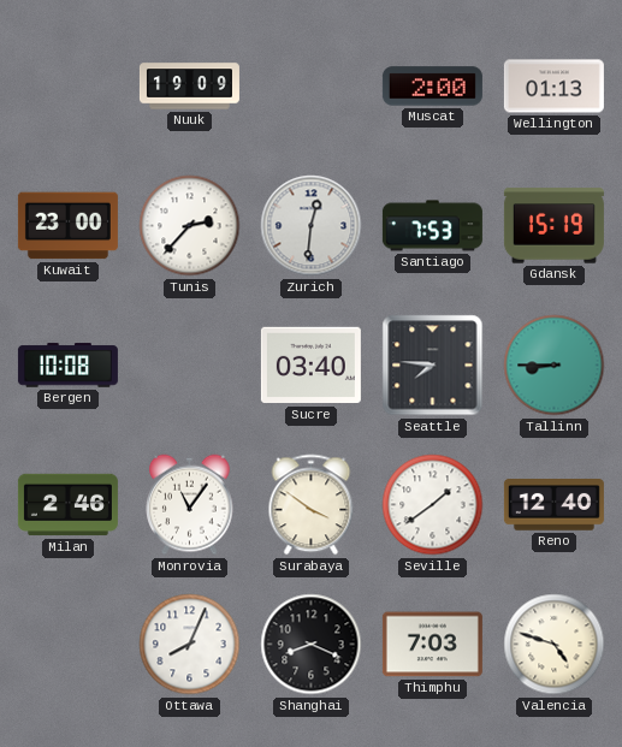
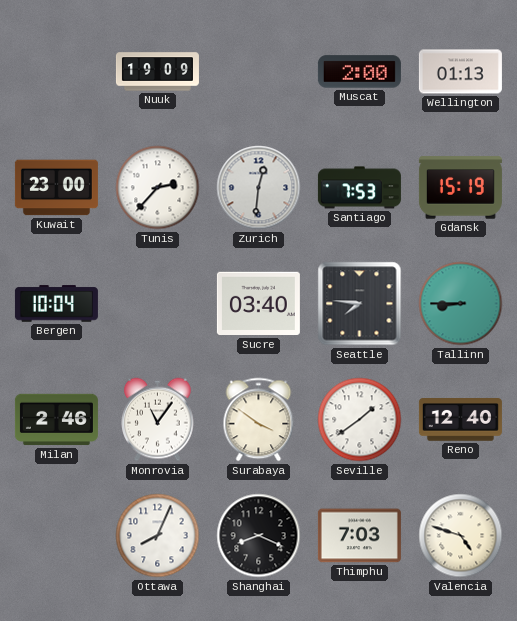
Bergen: 10:08 -> 10:04
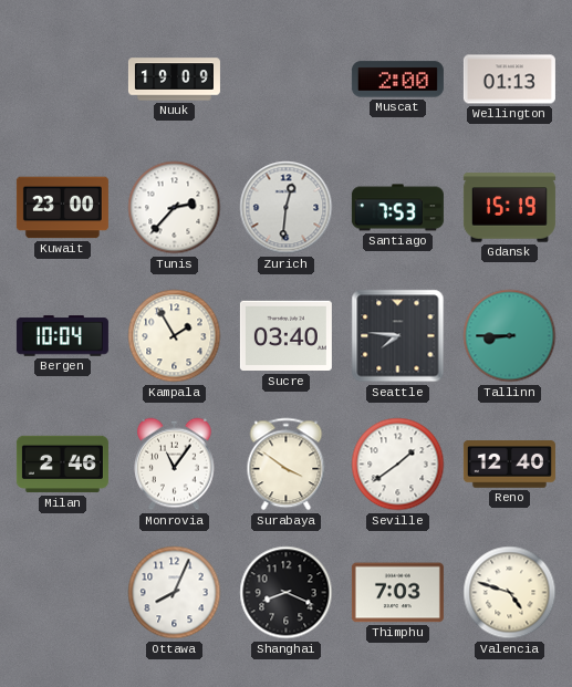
Kampala: none -> 1:55
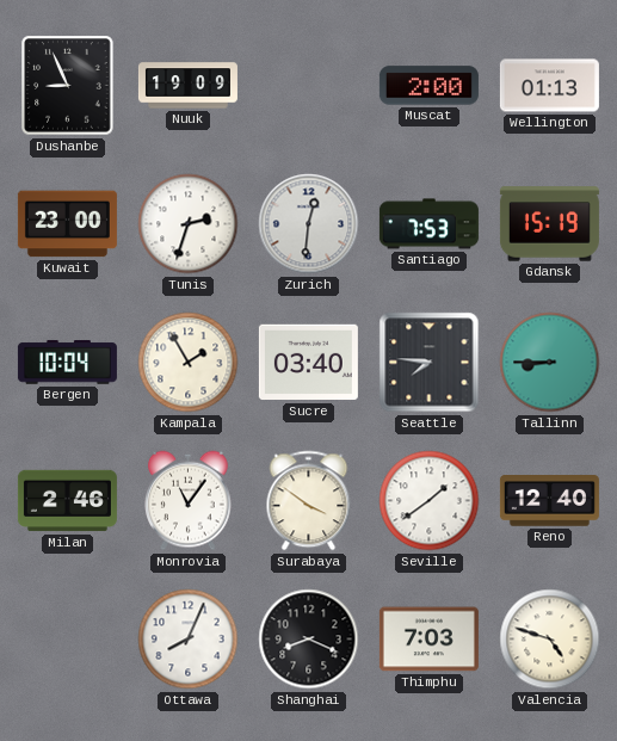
Dushanbe: none -> 8:56
Tunis: 2:37 -> 2:33
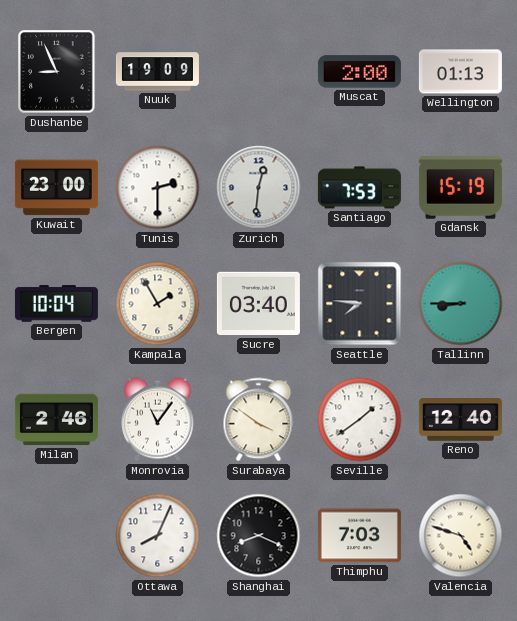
Tunis: 2:33 -> 2:30
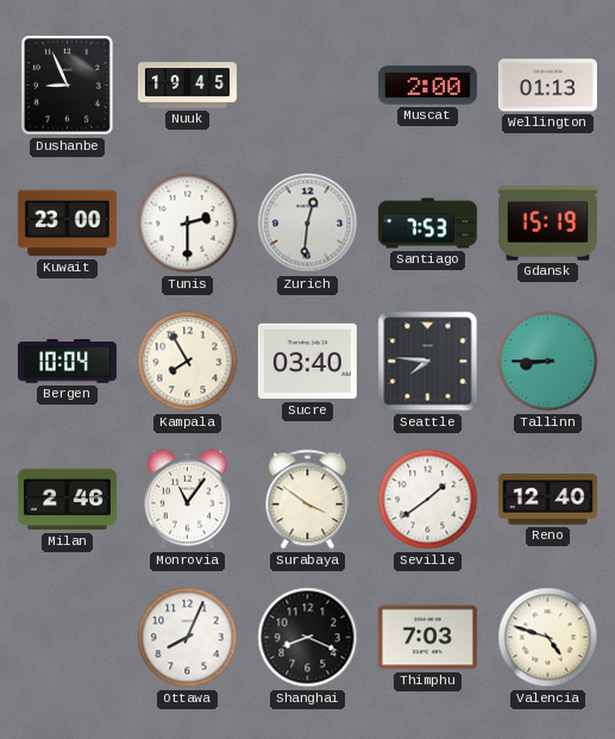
Nuuk: 19:09 -> 19:45
Kampala: 1:55 -> 7:55
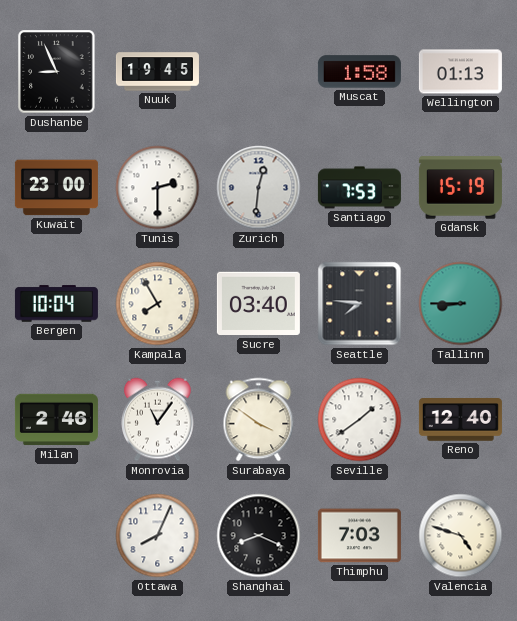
Muscat: 2:00 -> 1:58
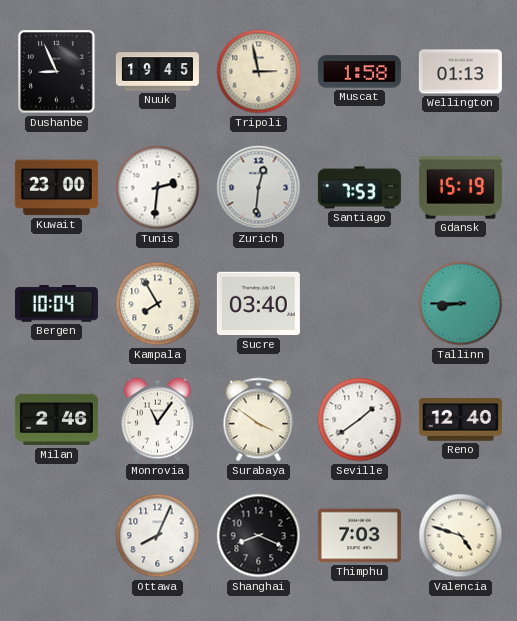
Tripoli: none -> 2:58
Tunis: 2:30 -> 2:31
Seattle: 7:46 -> none
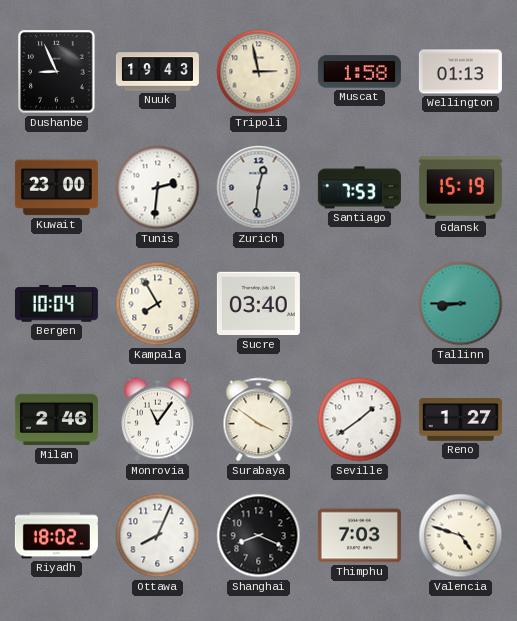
Nuuk: 19:45 -> 19:43
Reno: 12:40 -> 1:27
Riyadh: none -> 18:02
